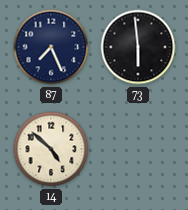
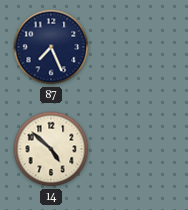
73: 5:59 -> none
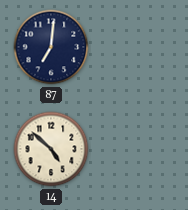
87: 7:26 -> 7:01
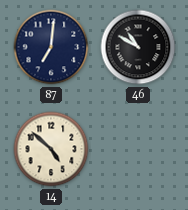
46: none -> 10:50
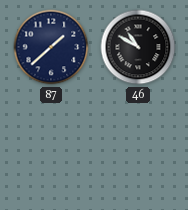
87: 7:01 -> 1:38
14: 4:52 -> none
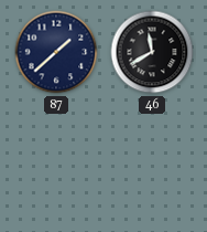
46: 10:50 -> 11:40
